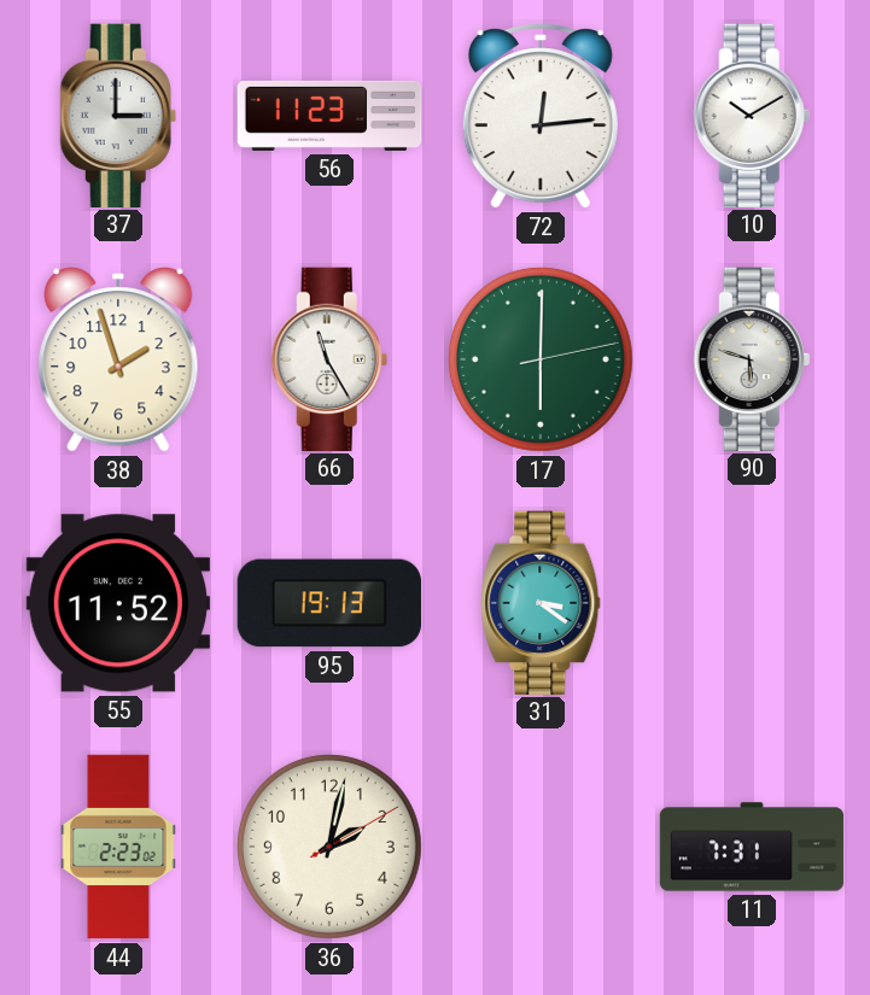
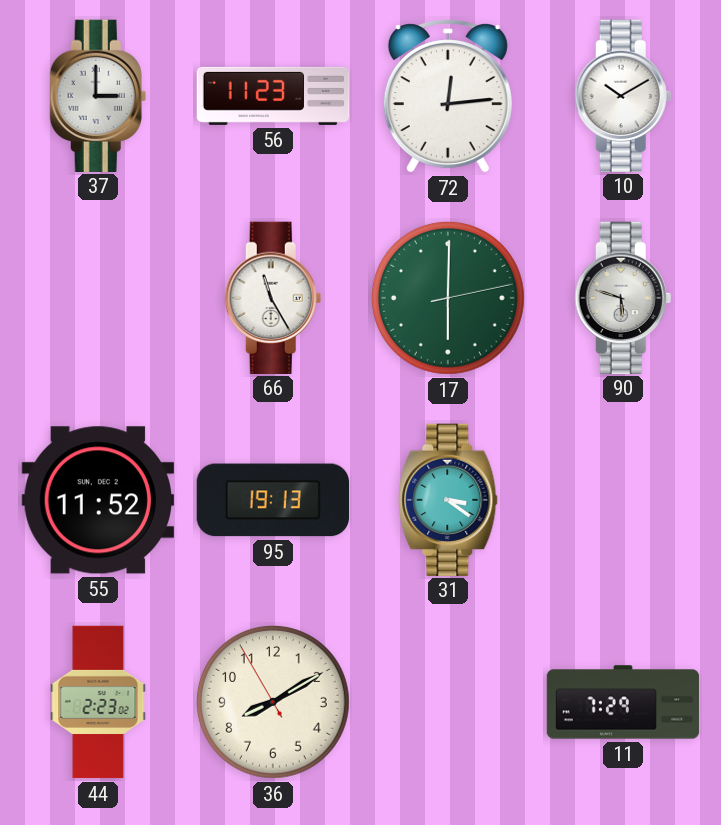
38: 1:57 -> none
36: 2:02 -> 8:09
11: 7:31 -> 7:29
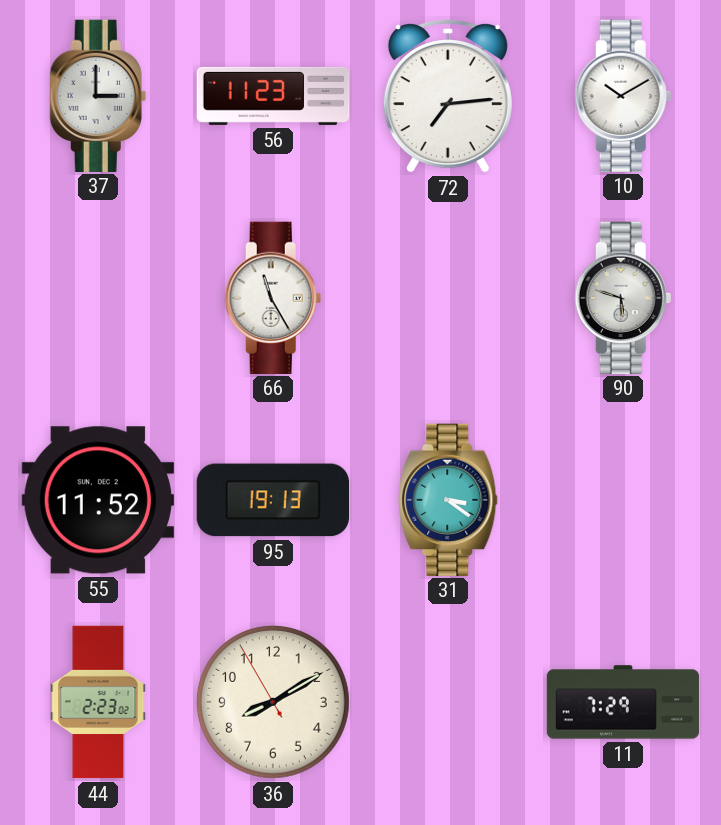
72: 12:14 -> 7:14
17: 6:00 -> none
